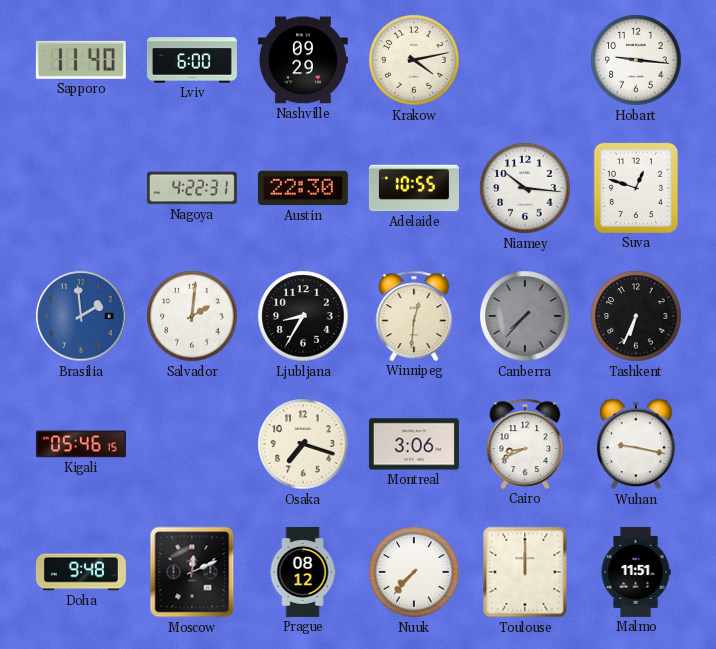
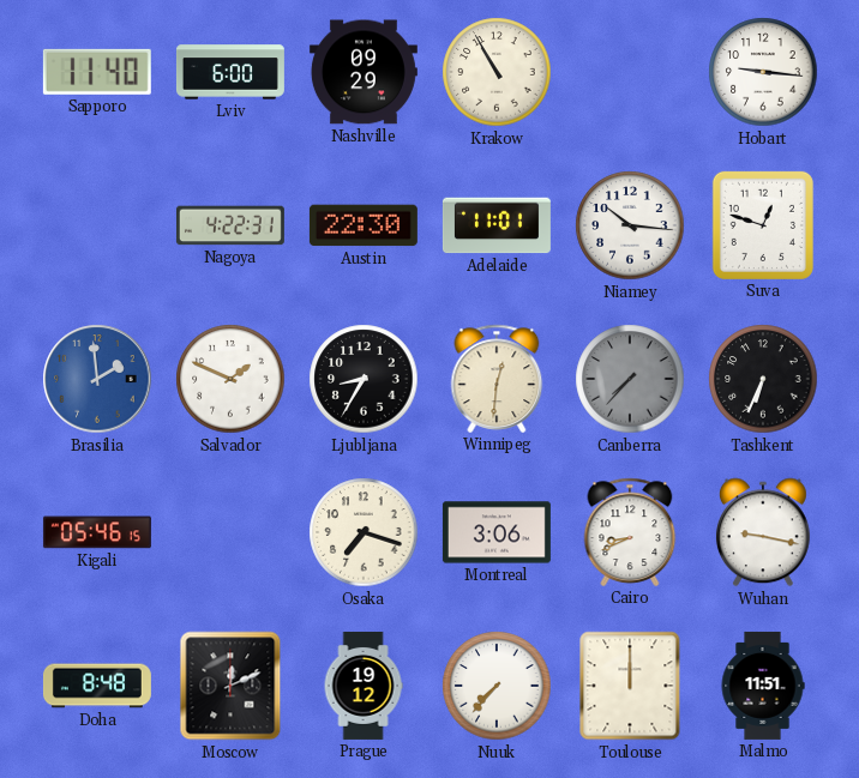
Krakow: 4:13 -> 10:55
Adelaide: 10:55 -> 11:01
Salvador: 2:01 -> 1:49
Doha: 9:48 -> 8:48
Prague: 08:12 -> 19:12
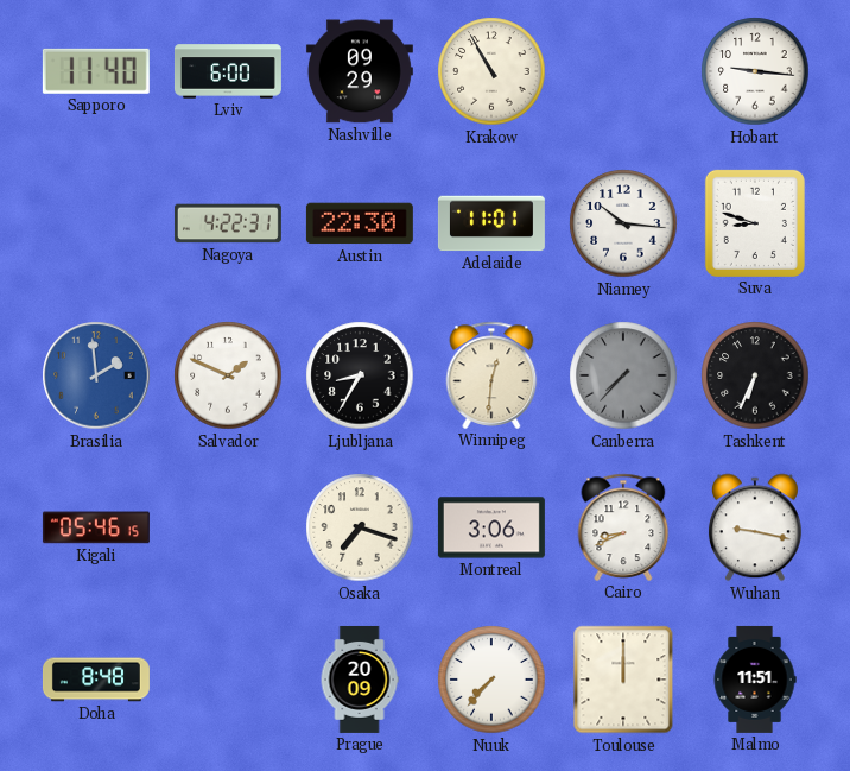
Suva: 12:48 -> 8:48
Moscow: 12:11 -> none
Prague: 19:12 -> 20:09
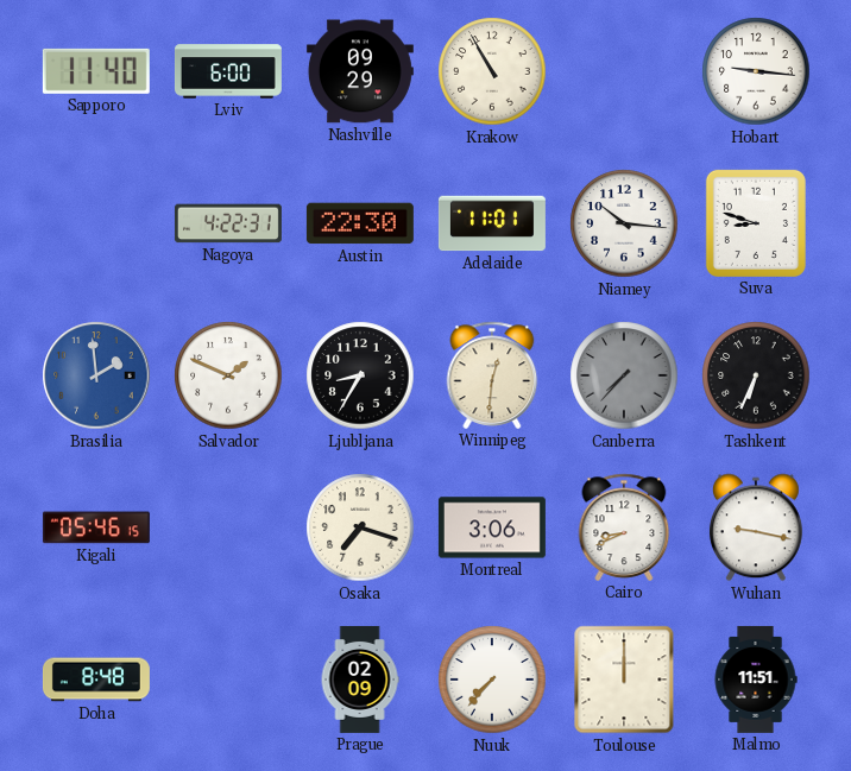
Prague: 20:09 -> 02:09
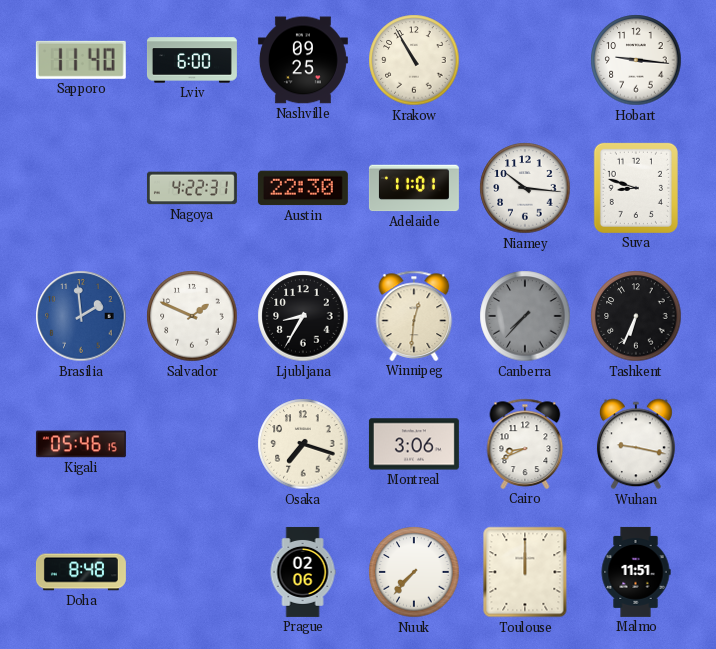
Nashville: 09:29 -> 09:25
Prague: 02:09 -> 02:06
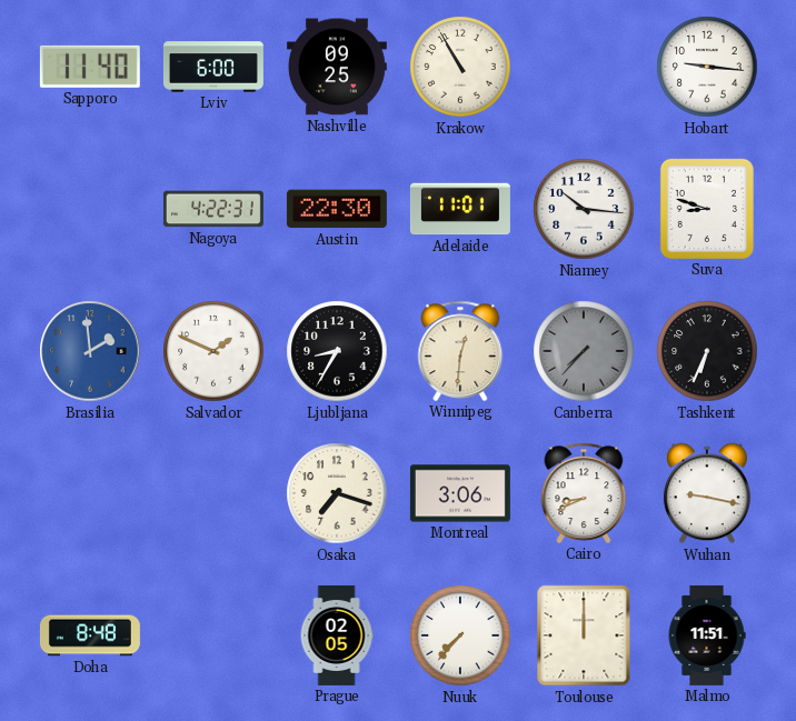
Kigali: 05:46 -> none
Prague: 02:06 -> 02:05
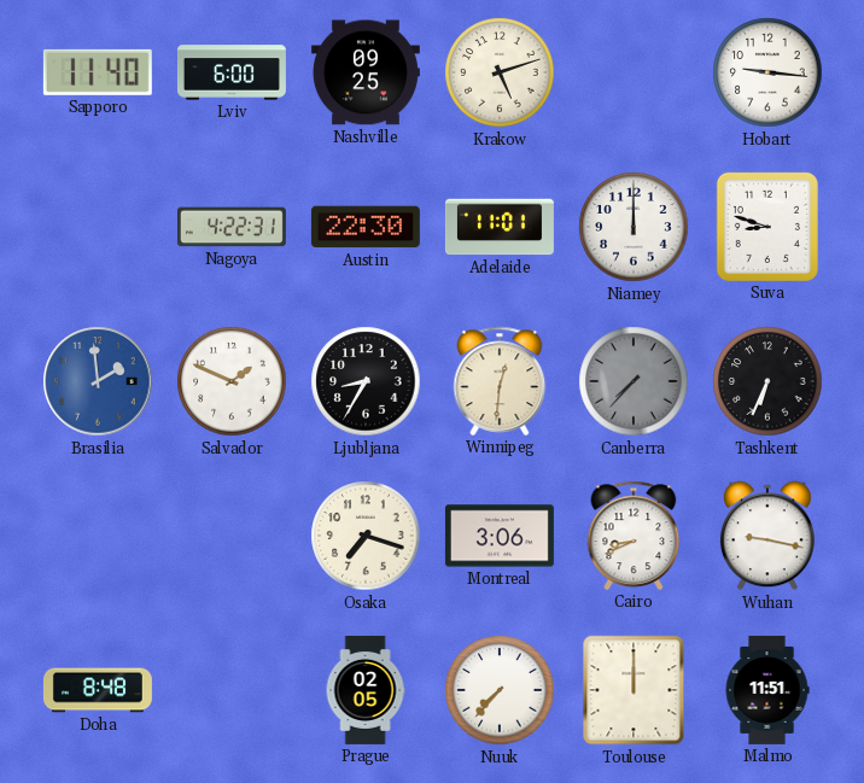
Krakow: 10:55 -> 5:12
Niamey: 10:16 -> 12:00
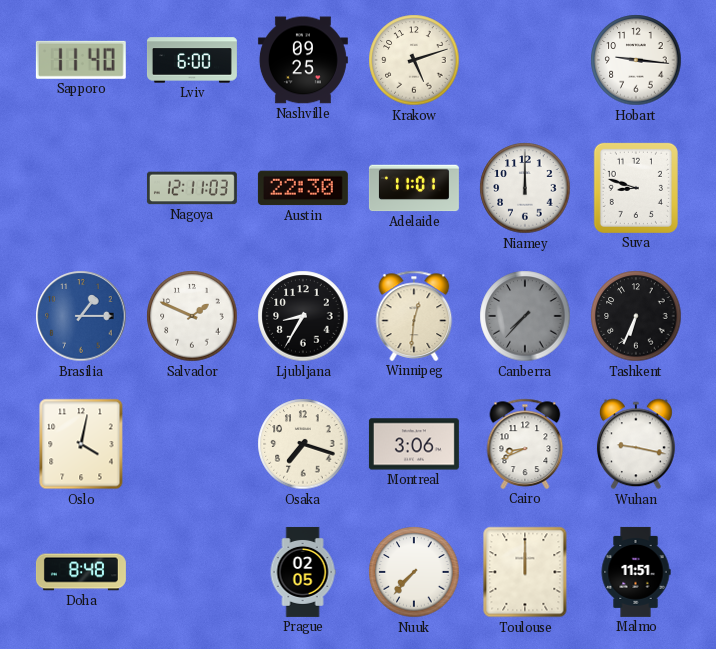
Nagoya: 4:22 -> 12:11
Brasilia: 1:59 -> 1:15
Oslo: none -> 4:02
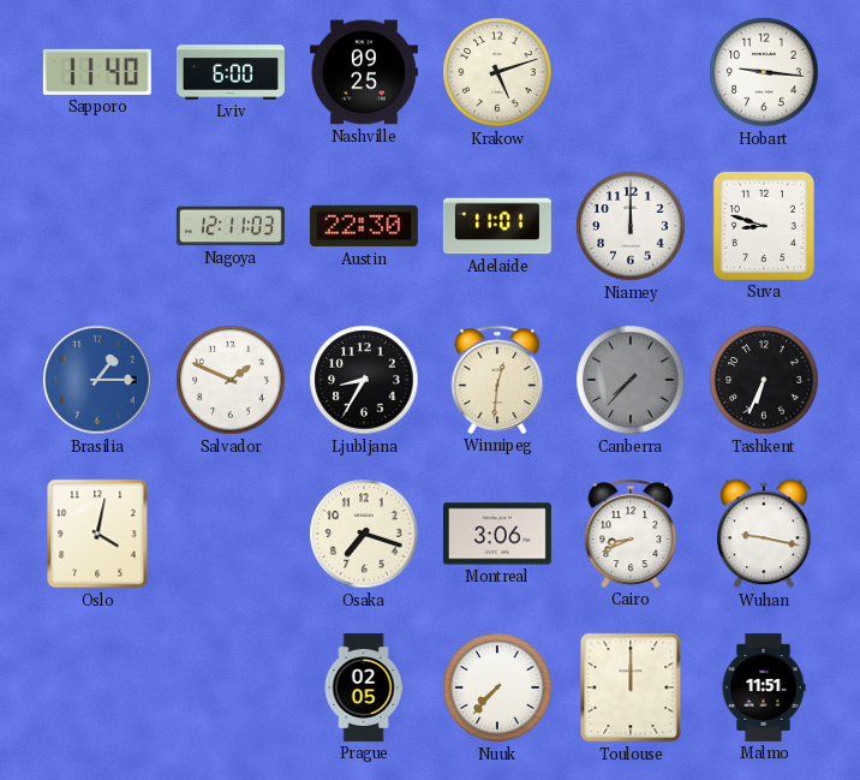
Doha: 8:48 -> none
